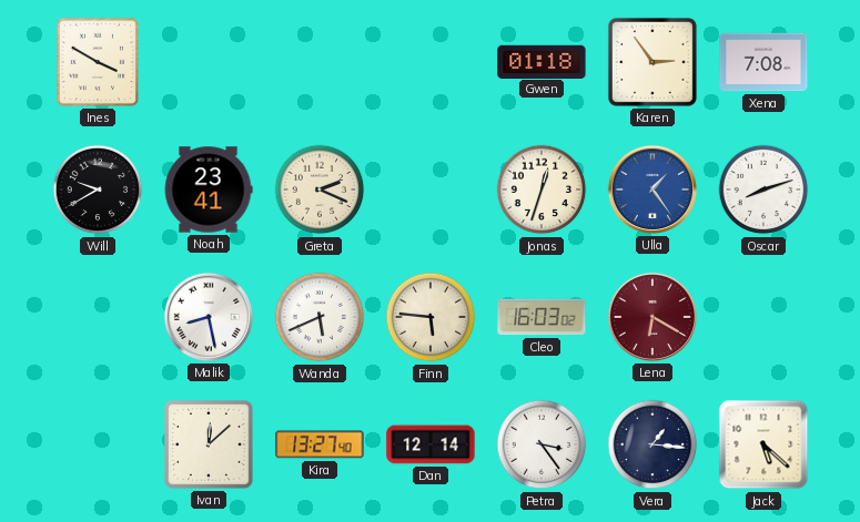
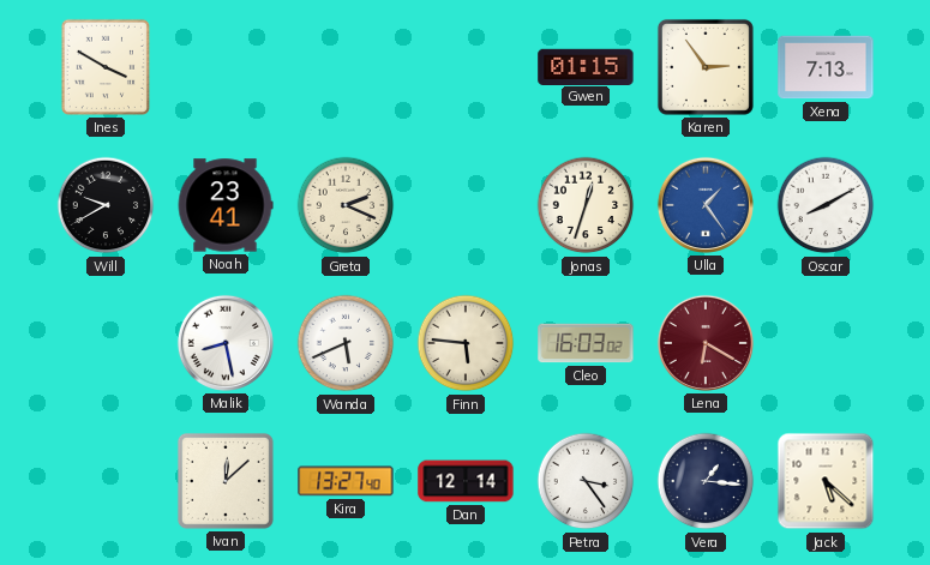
Gwen: 01:18 -> 01:15
Xena: 7:08 -> 7:13
Oscar: 8:12 -> 8:10
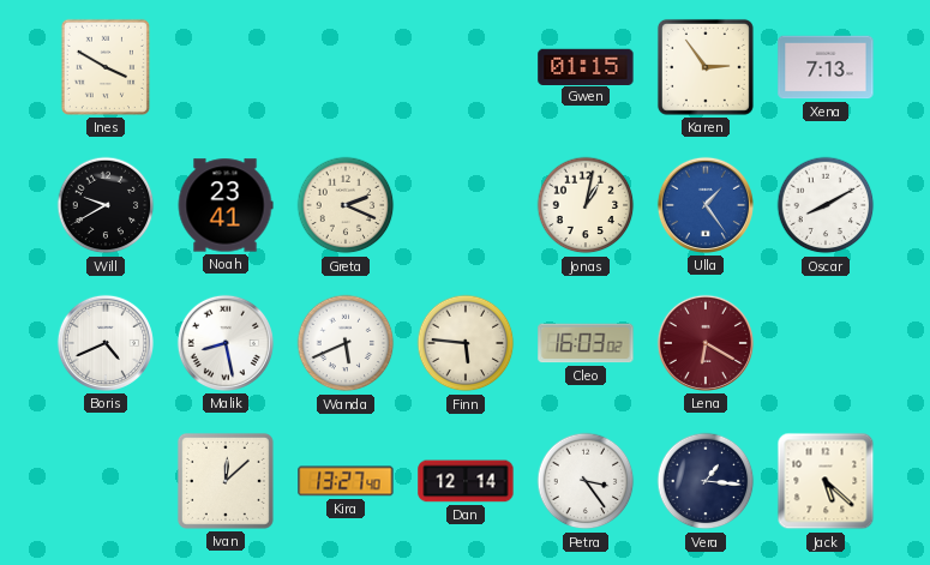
Jonas: 12:33 -> 1:02
Boris: none -> 4:41
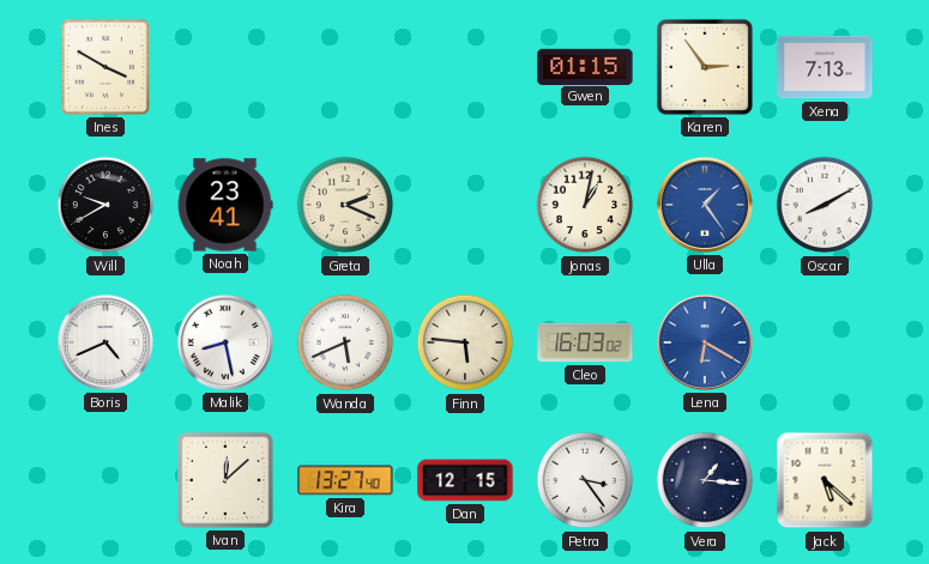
Lena dial: burgundy -> blue
Dan: 12:14 -> 12:15
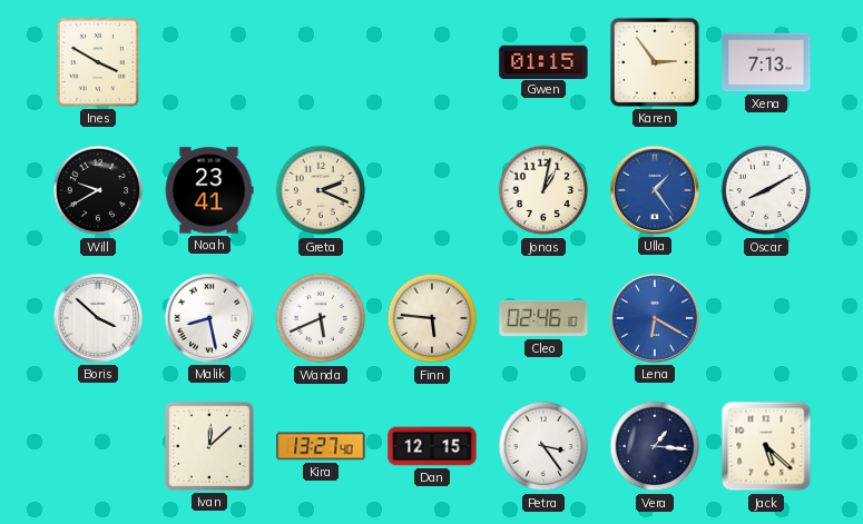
Boris: 4:41 -> 3:52
Cleo: 16:03 -> 02:46
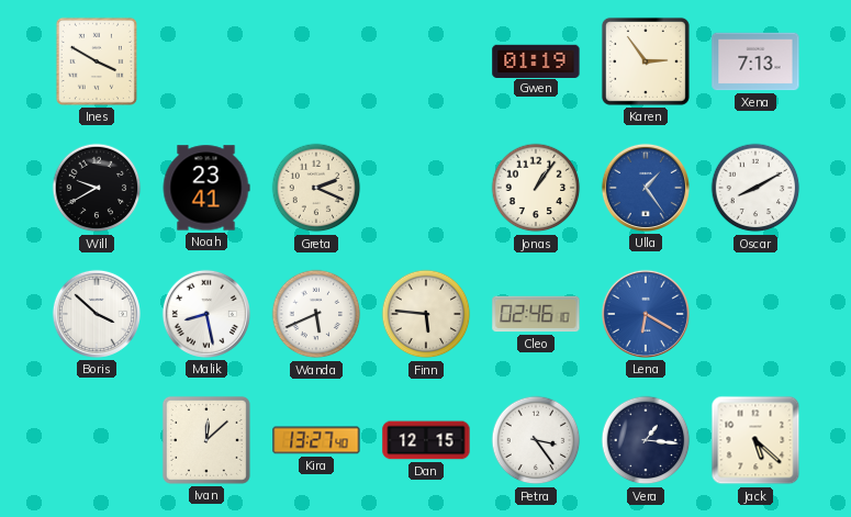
Gwen: 01:15 -> 01:19
Jonas: 1:02 -> 1:06
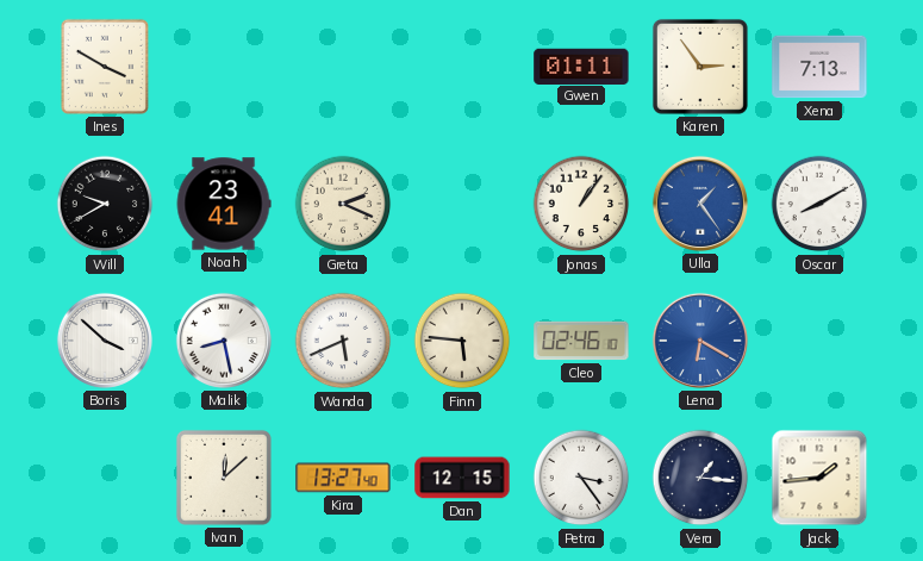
Gwen: 01:19 -> 01:11
Jack: 5:22 -> 1:44
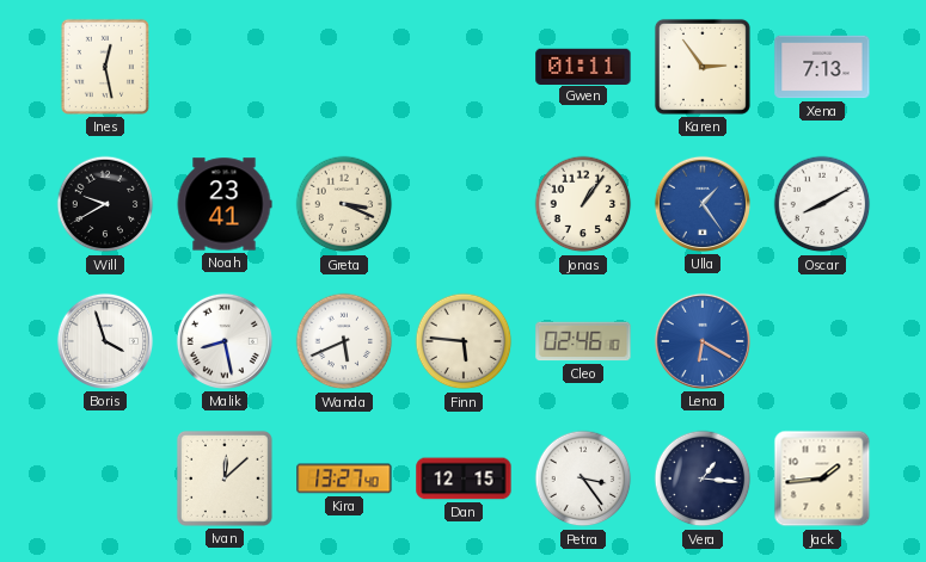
Ines: 3:50 -> 12:28
Greta: 2:19 -> 3:19
Boris: 3:52 -> 3:57
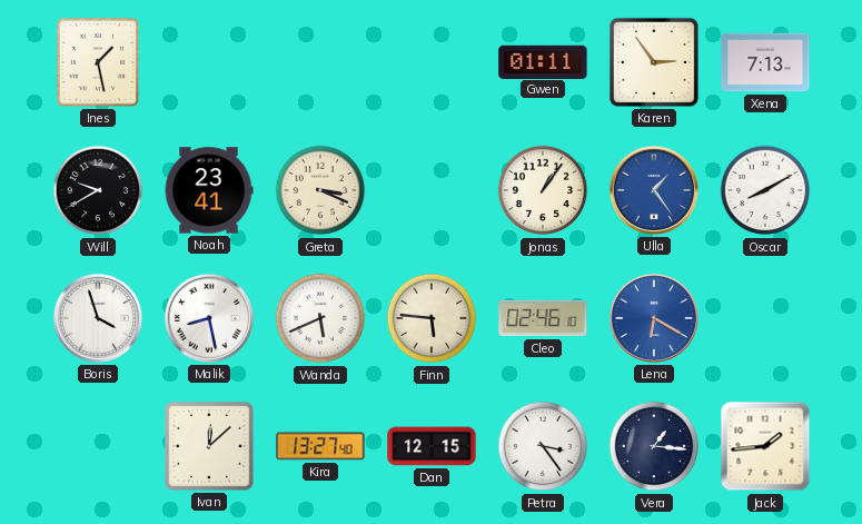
Ines: 12:28 -> 1:28
